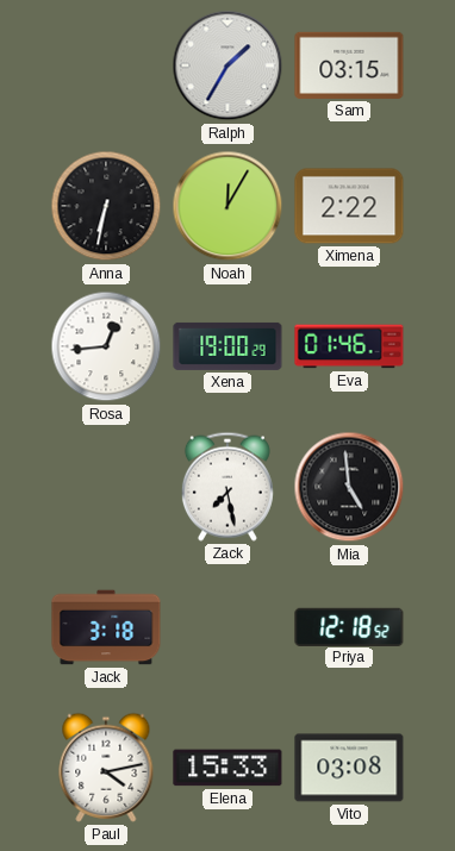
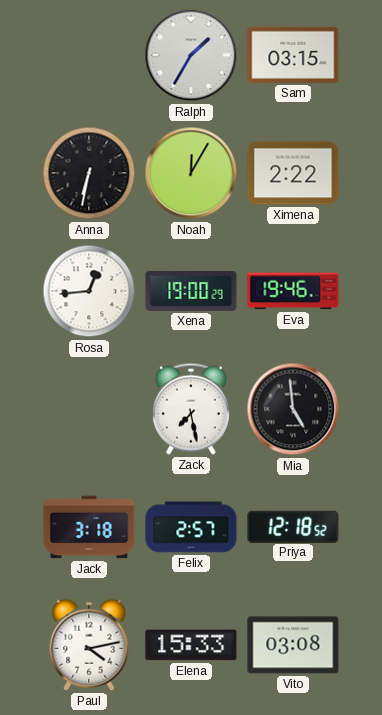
Eva: 01:46 -> 19:46
Felix: none -> 2:57
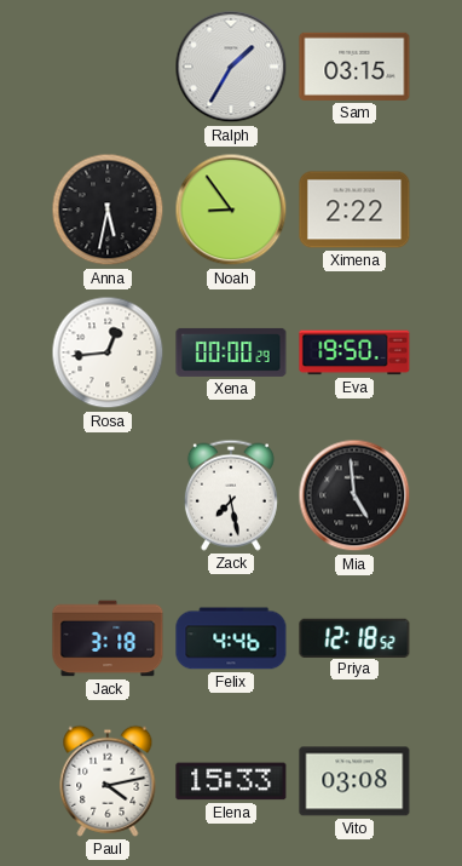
Anna: 6:32 -> 5:32
Noah: 12:05 -> 8:54
Xena: 19:00 -> 00:00
Eva: 19:46 -> 19:50
Felix: 2:57 -> 4:46
